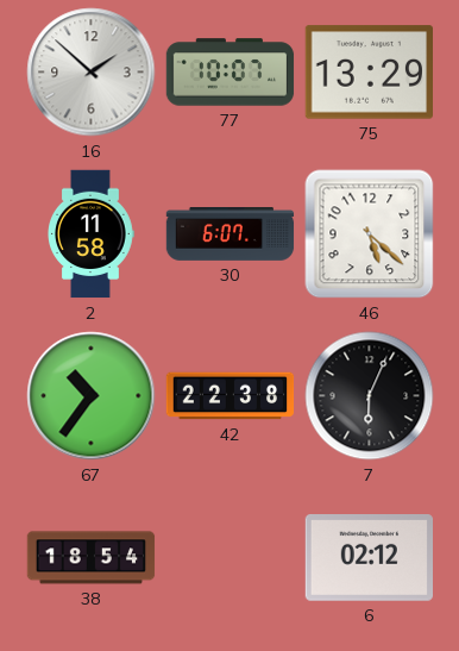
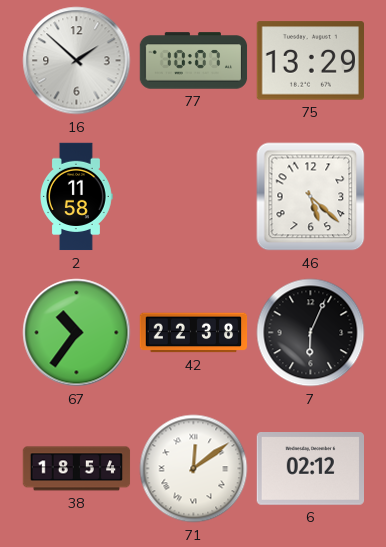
30: 6:07 -> none
71: none -> 12:09
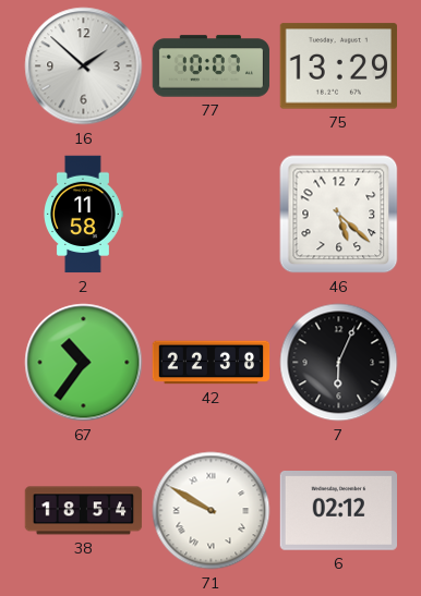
71: 12:09 -> 9:50
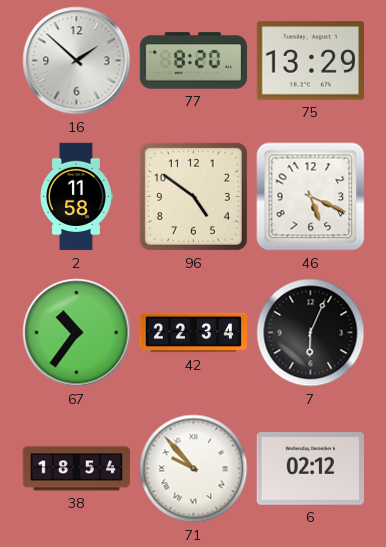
77: 10:07 -> 8:20
96: none -> 4:51
46: 5:22 -> 5:19
42: 22:38 -> 22:34
71: 9:50 -> 9:53
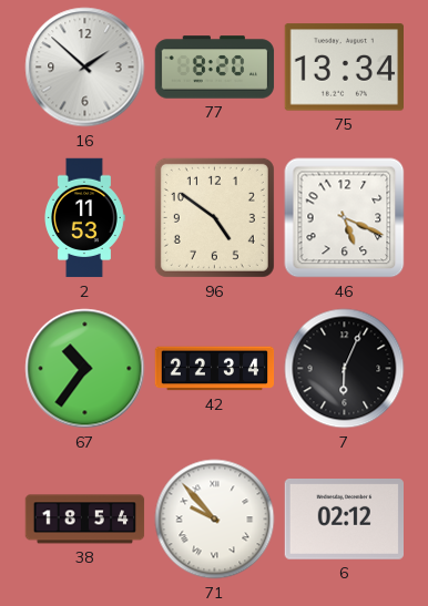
75: 13:29 -> 13:34
2: 11:58 -> 11:53
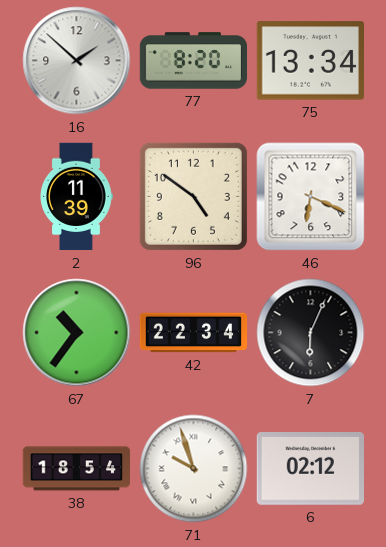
2: 11:53 -> 11:39
46: 5:19 -> 6:19
71: 9:53 -> 9:57
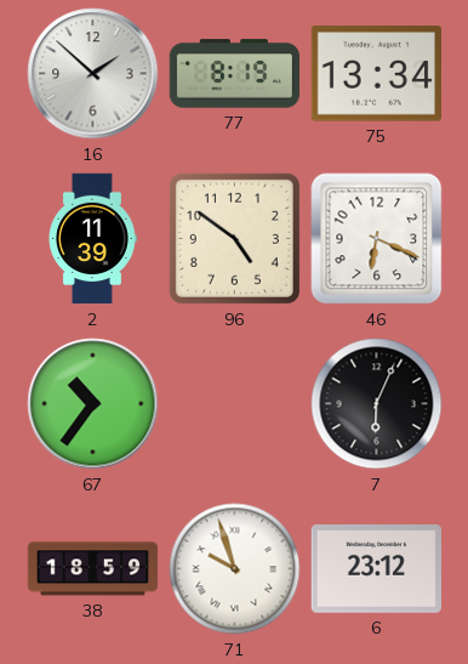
77: 8:20 -> 8:19
42: 22:34 -> none
38: 18:54 -> 18:59
6: 02:12 -> 23:12
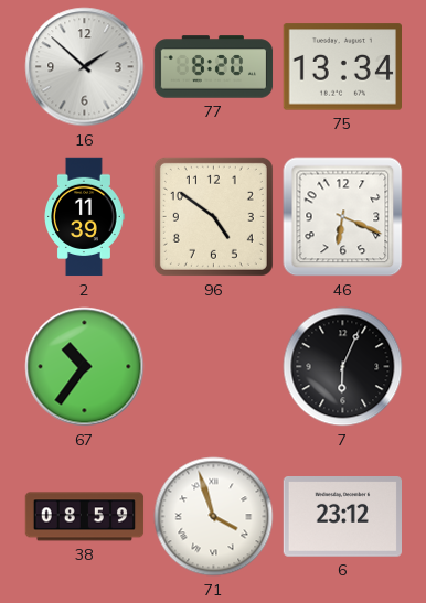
77: 8:19 -> 8:20
38: 18:59 -> 08:59
71: 9:57 -> 3:57
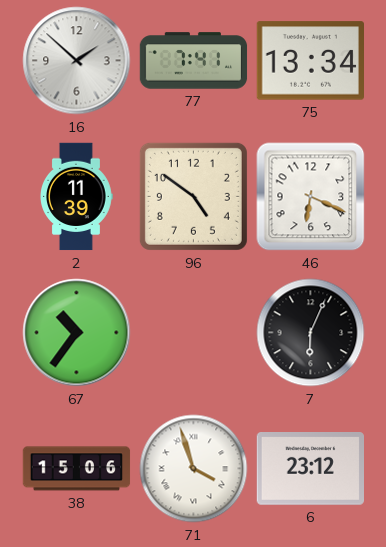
77: 8:20 -> 7:41
38: 08:59 -> 15:06
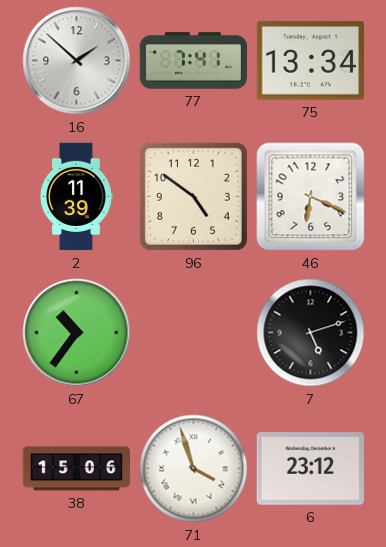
7: 6:04 -> 5:12
